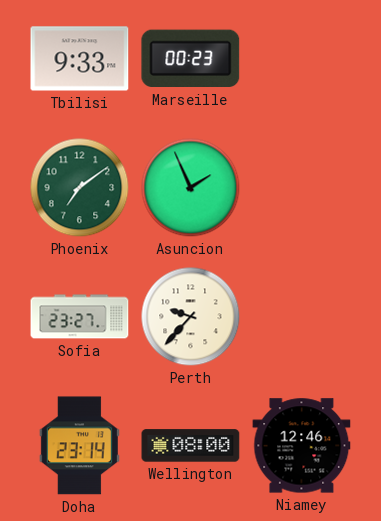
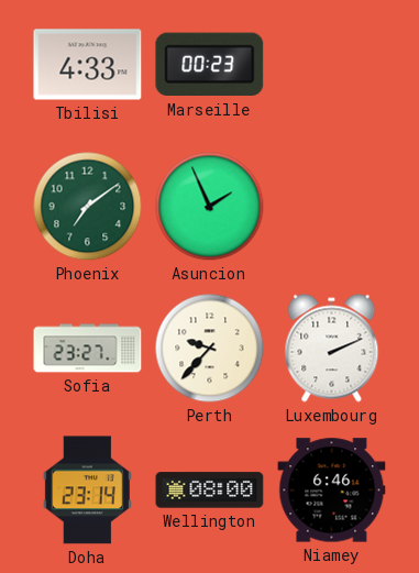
Tbilisi: 9:33 -> 4:33
Luxembourg: none -> 2:11
Niamey: 12:46 -> 6:46
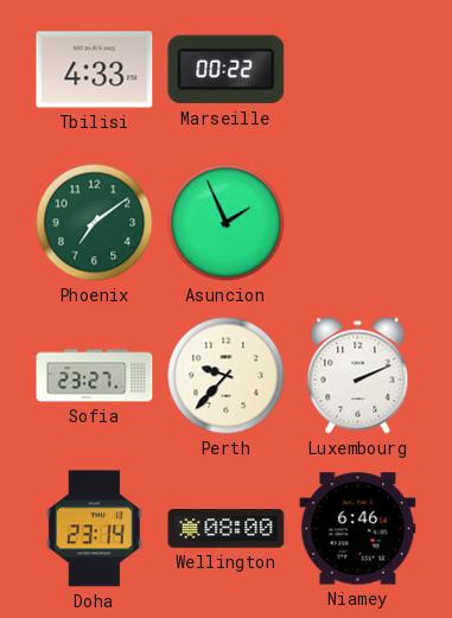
Marseille: 00:23 -> 00:22
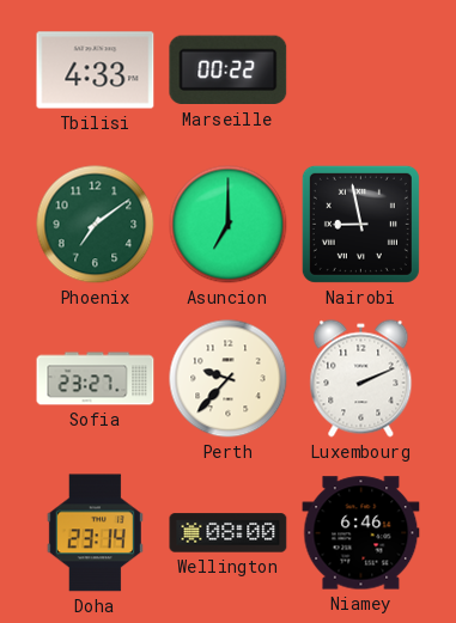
Asuncion: 1:56 -> 7:00
Nairobi: none -> 8:58
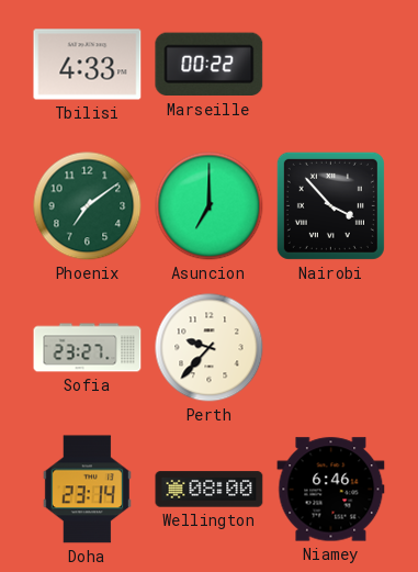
Nairobi: 8:58 -> 3:53
Luxembourg: 2:11 -> none
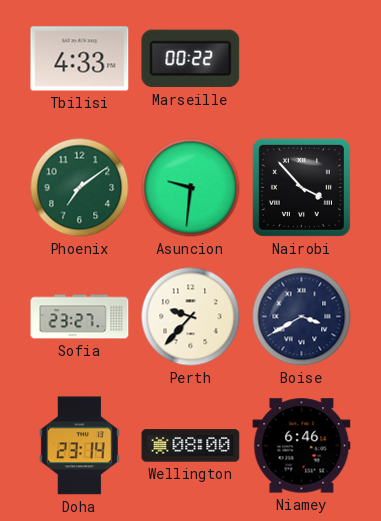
Asuncion: 7:00 -> 9:31
Boise: none -> 3:40
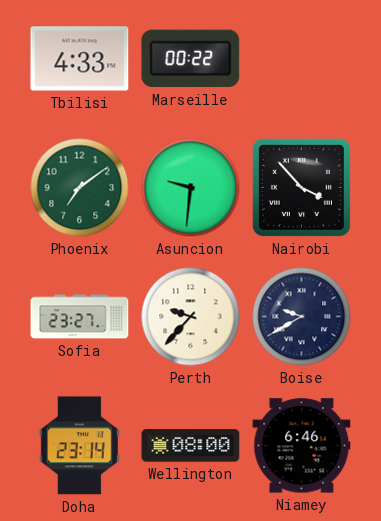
Boise: 3:40 -> 9:40
